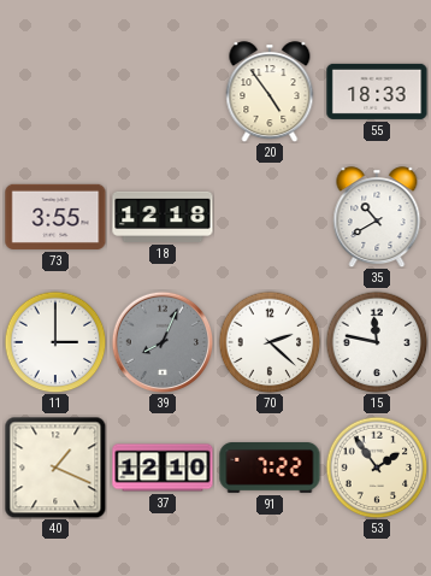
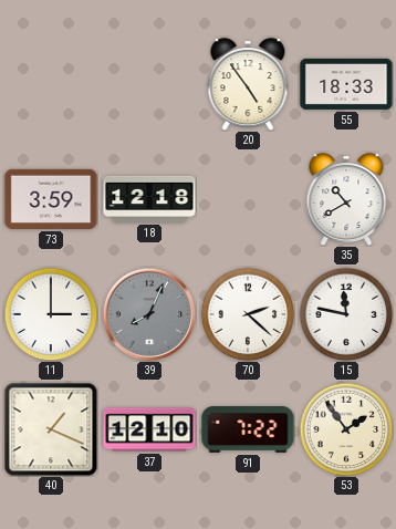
73: 3:55 -> 3:59
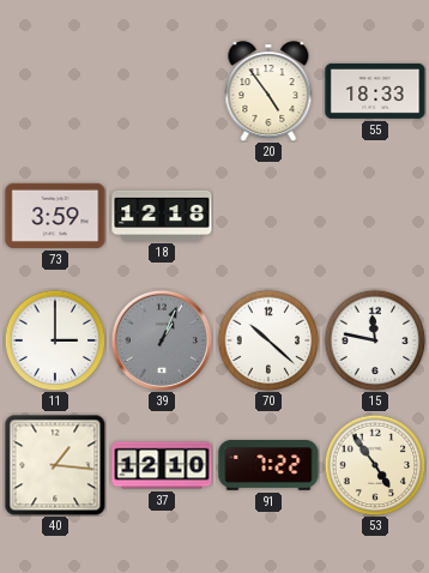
35: 10:40 -> none
39: 8:04 -> 1:04
70: 2:22 -> 10:22
40: 1:19 -> 1:16
53: 1:54 -> 4:54
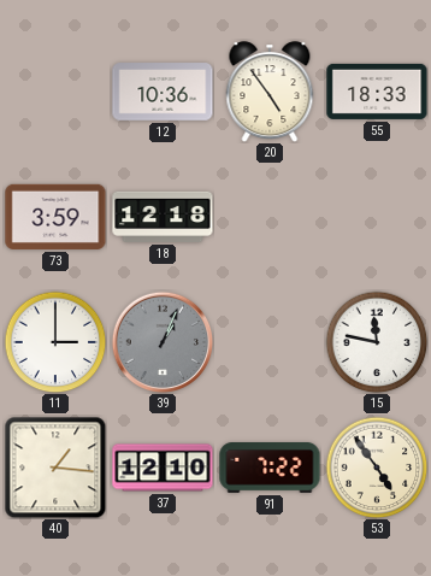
12: none -> 10:36
70: 10:22 -> none
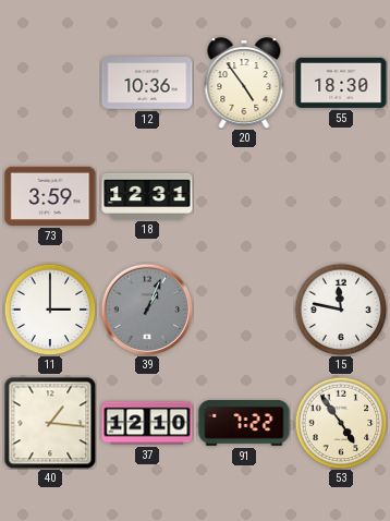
55: 18:33 -> 18:30
18: 12:18 -> 12:31
